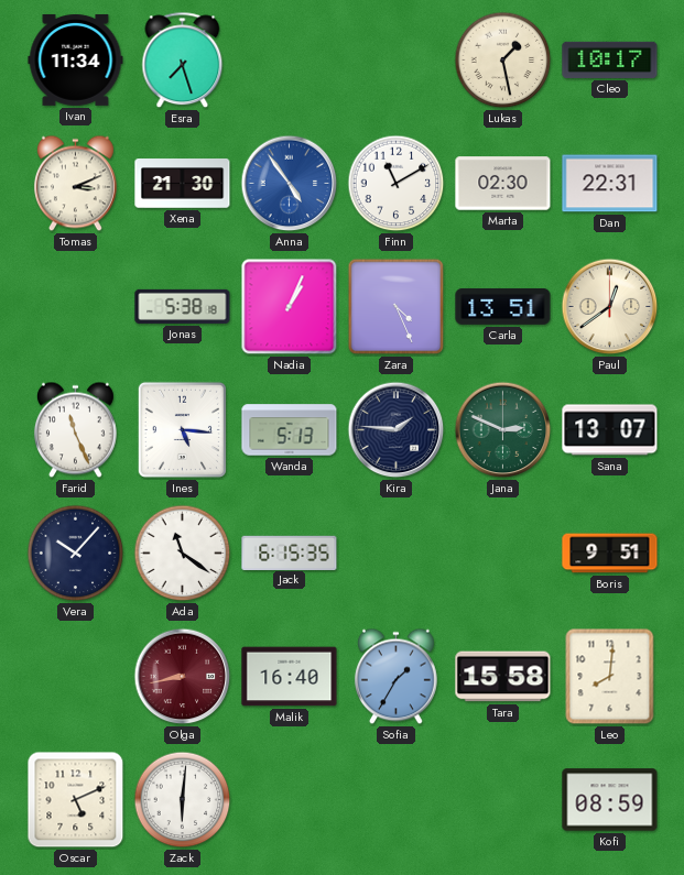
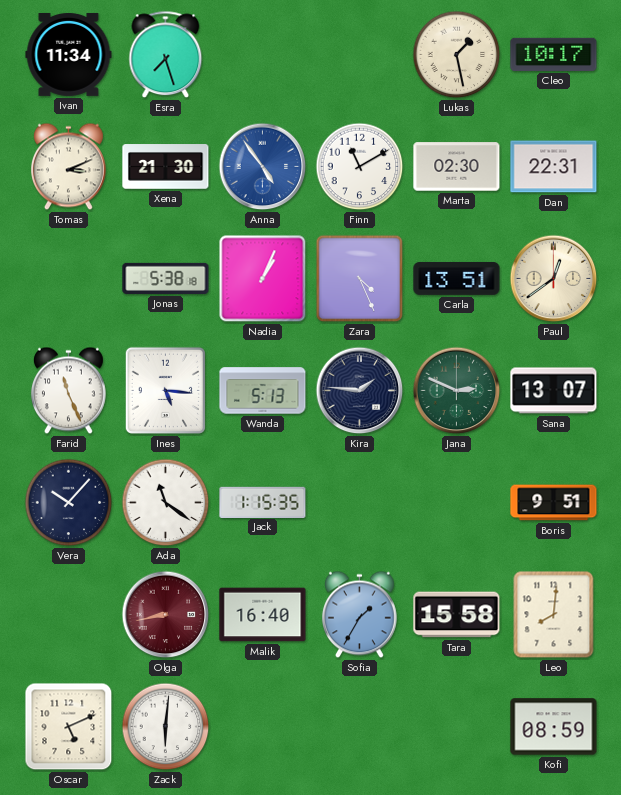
Jack: 6:15 -> 1:15
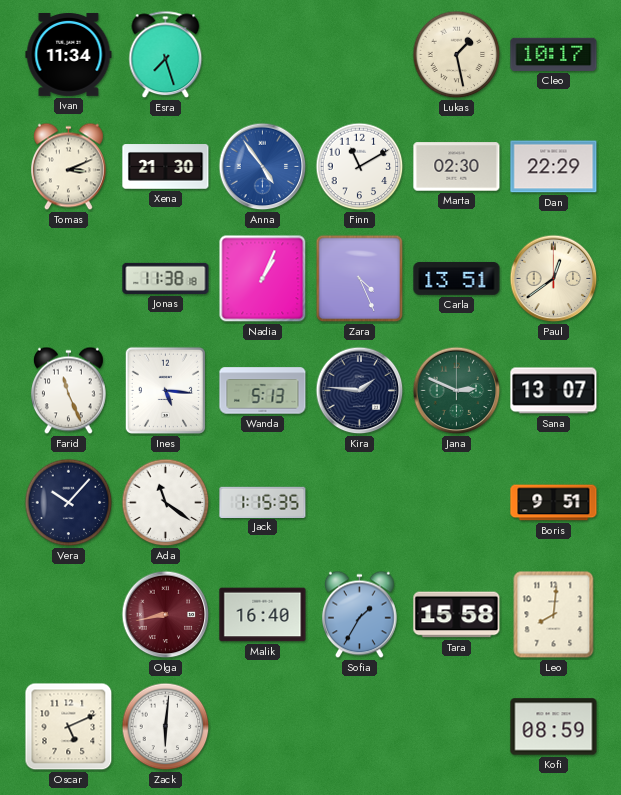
Dan: 22:31 -> 22:29
Jonas: 5:38 -> 11:38
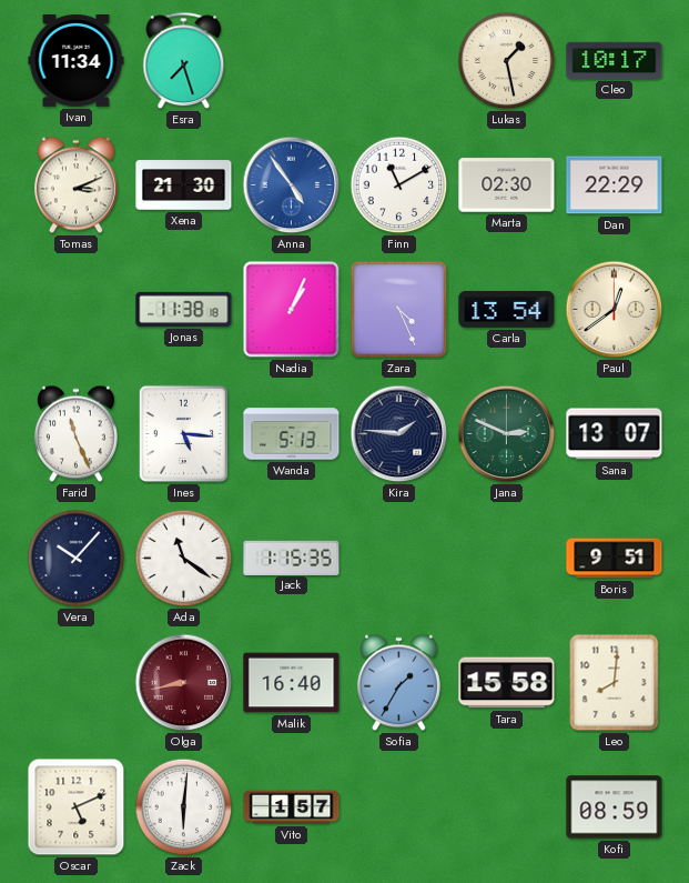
Carla: 13:51 -> 13:54
Vito: none -> 1:57
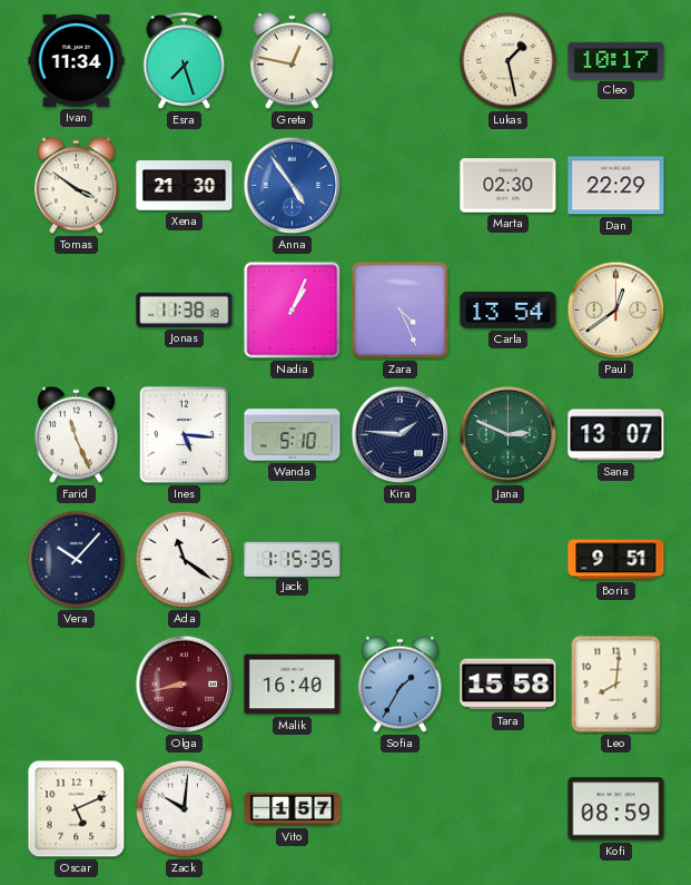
Greta: none -> 12:47
Tomas: 3:11 -> 3:51
Finn: 11:10 -> none
Wanda: 5:13 -> 5:10
Zack: 6:01 -> 10:01
